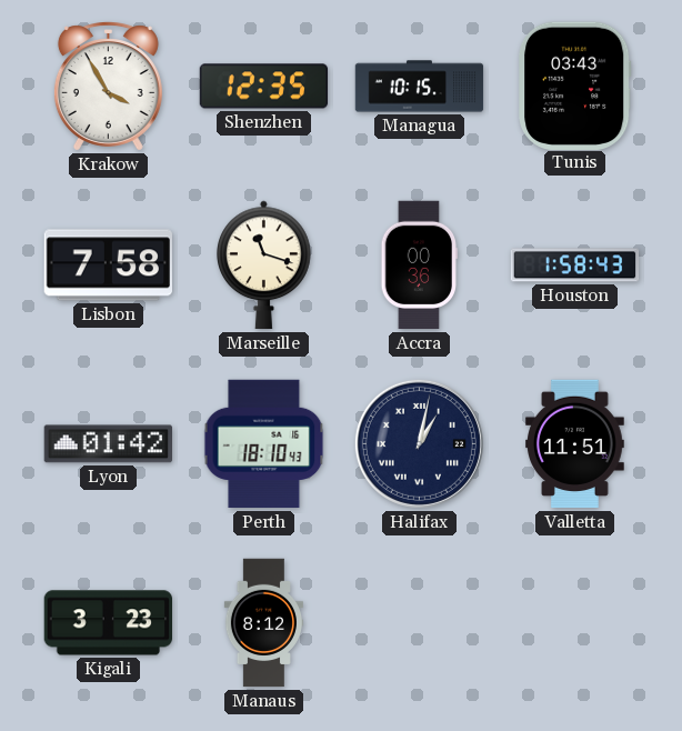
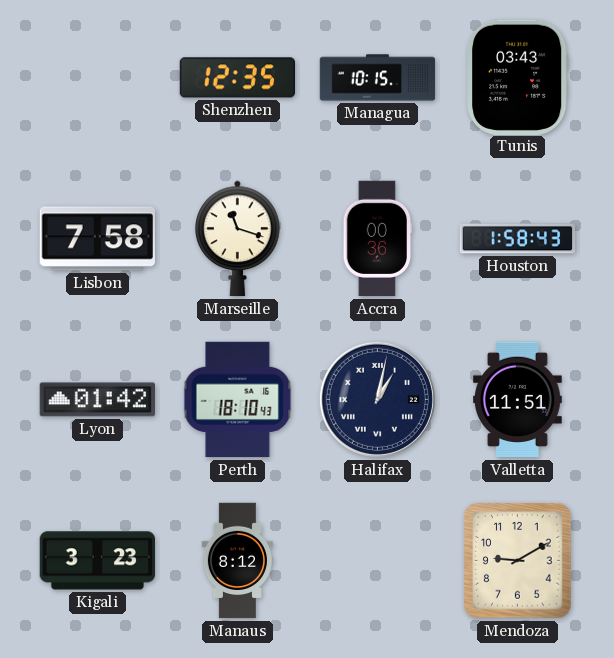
Krakow: 3:55 -> none
Mendoza: none -> 9:10
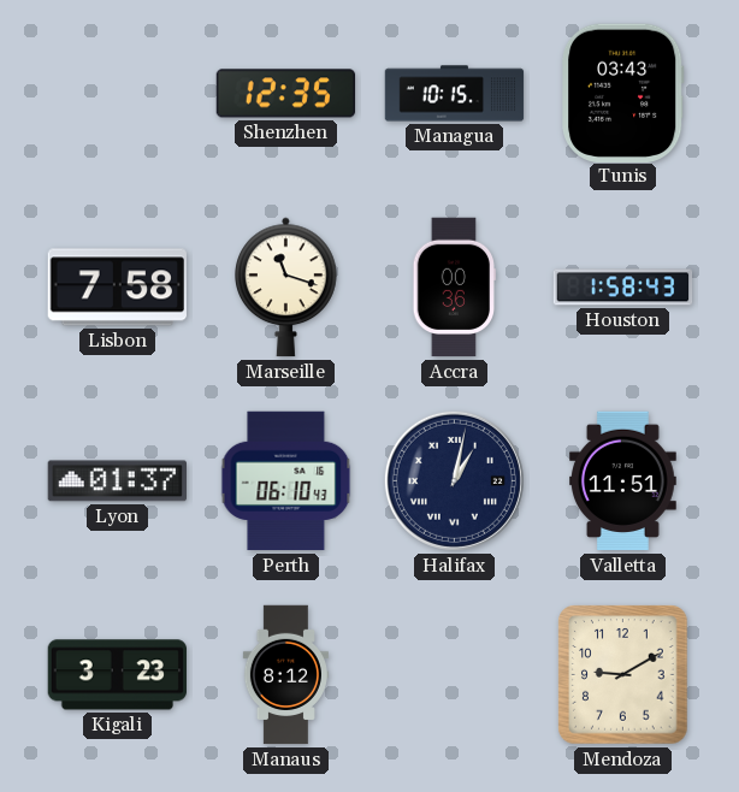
Lyon: 01:42 -> 01:37
Perth: 18:10 -> 06:10
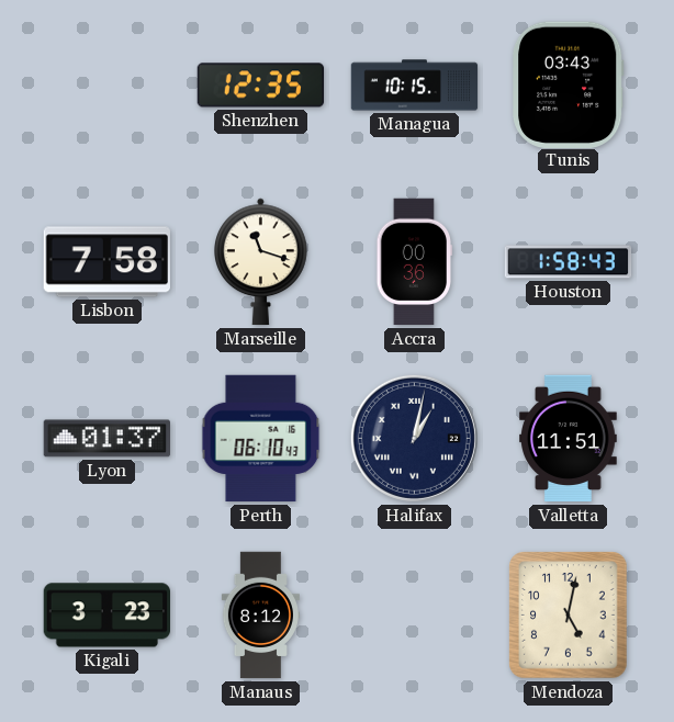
Mendoza: 9:10 -> 5:02
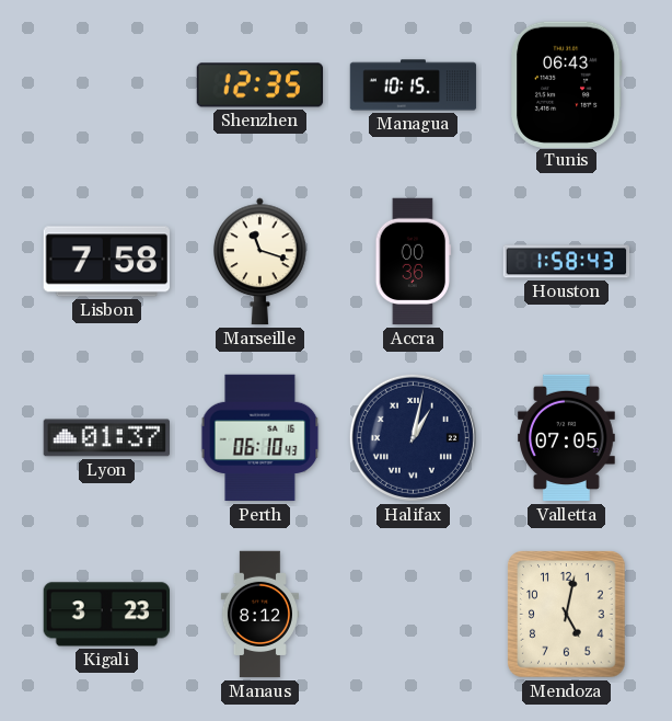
Tunis: 03:43 -> 06:43
Valletta: 11:51 -> 07:05
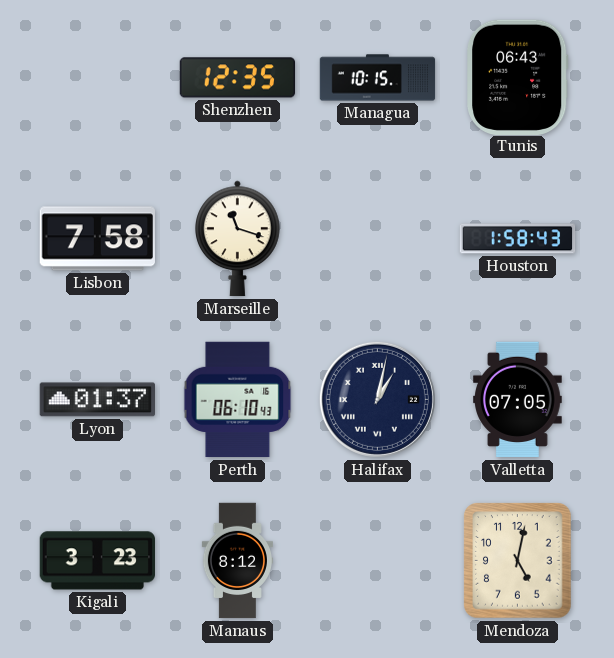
Accra: 00:36 -> none
